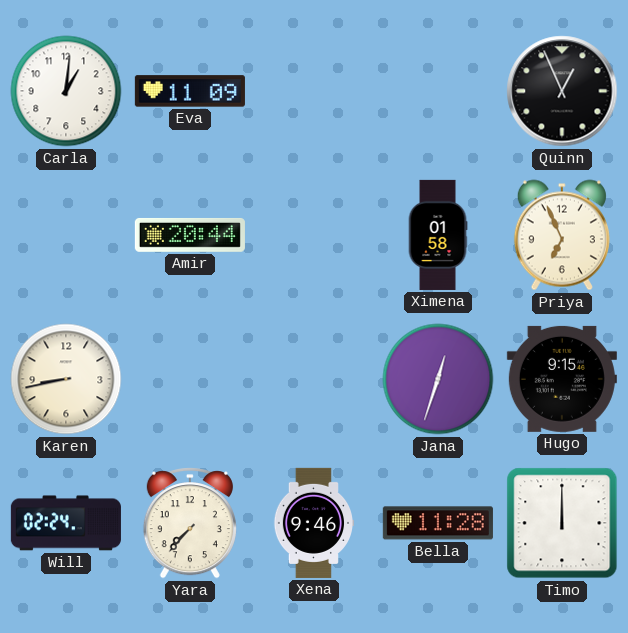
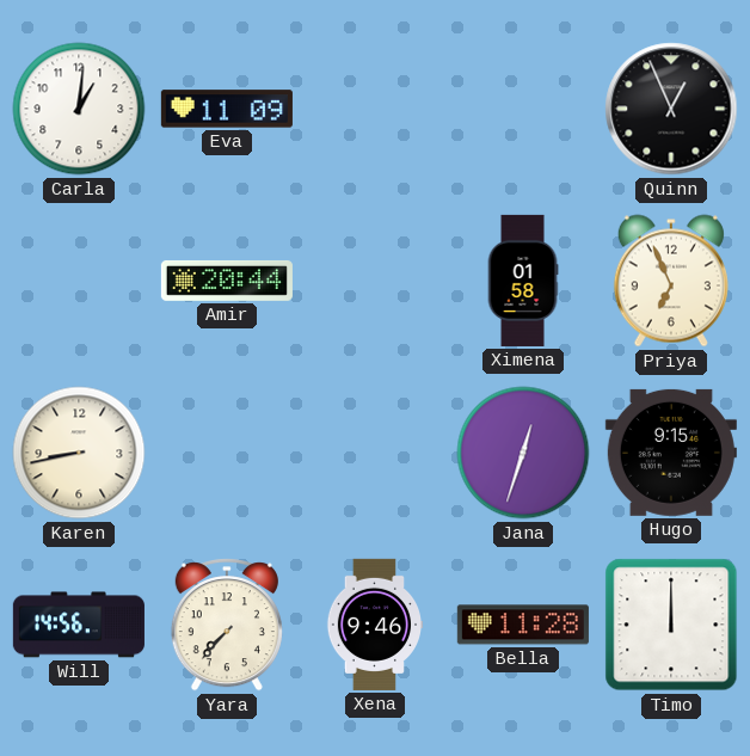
Will: 02:24 -> 14:56
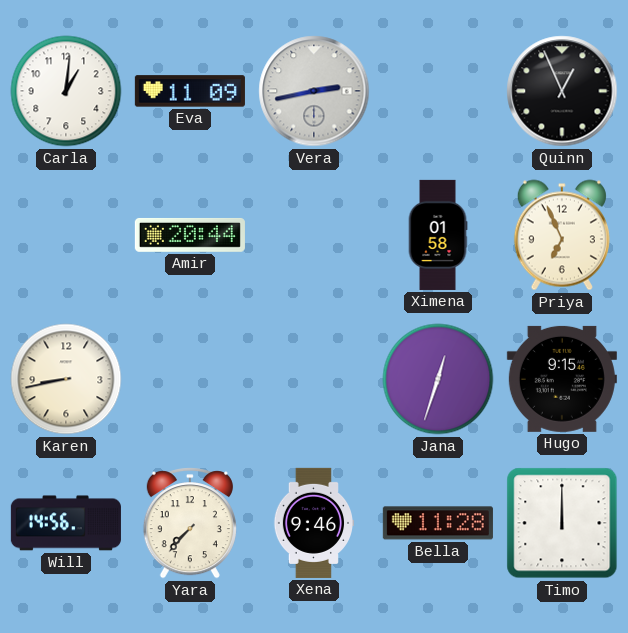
Vera: none -> 2:43
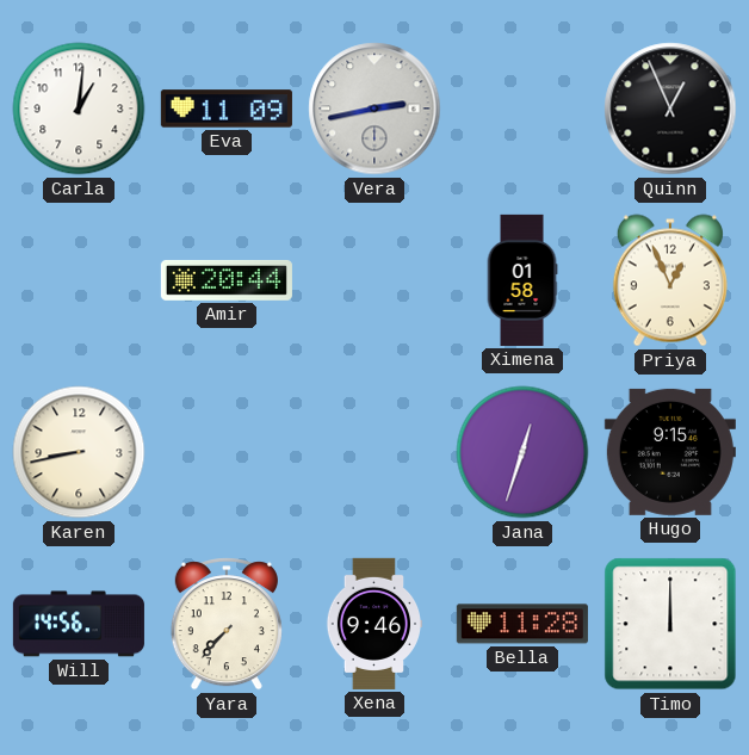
Priya: 6:56 -> 12:56
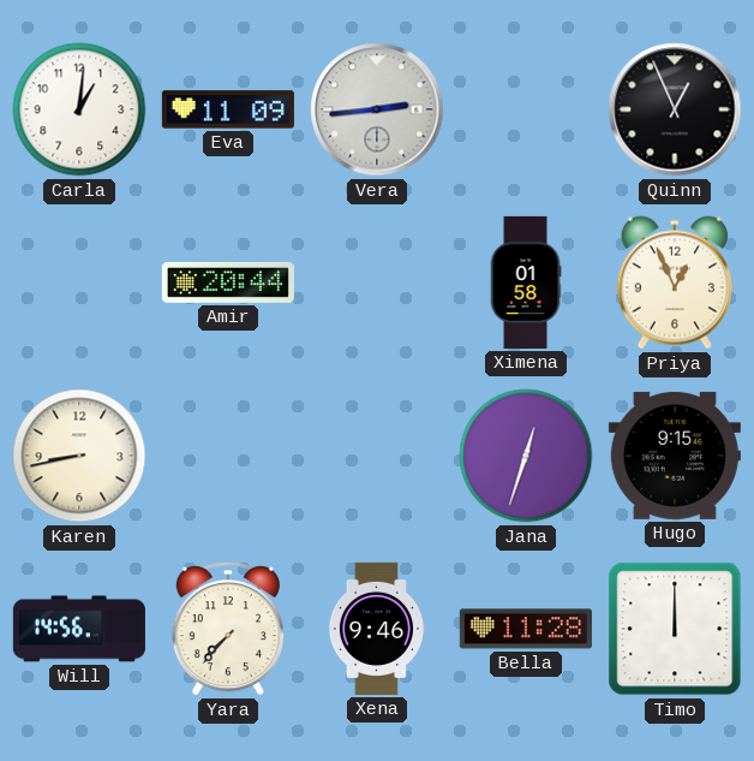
Vera: 2:43 -> 2:44
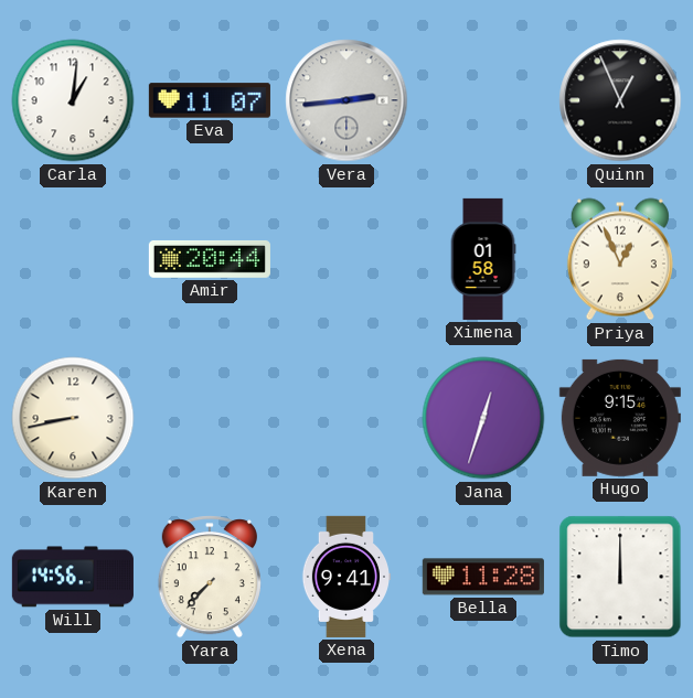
Eva: 11:09 -> 11:07
Xena: 9:46 -> 9:41
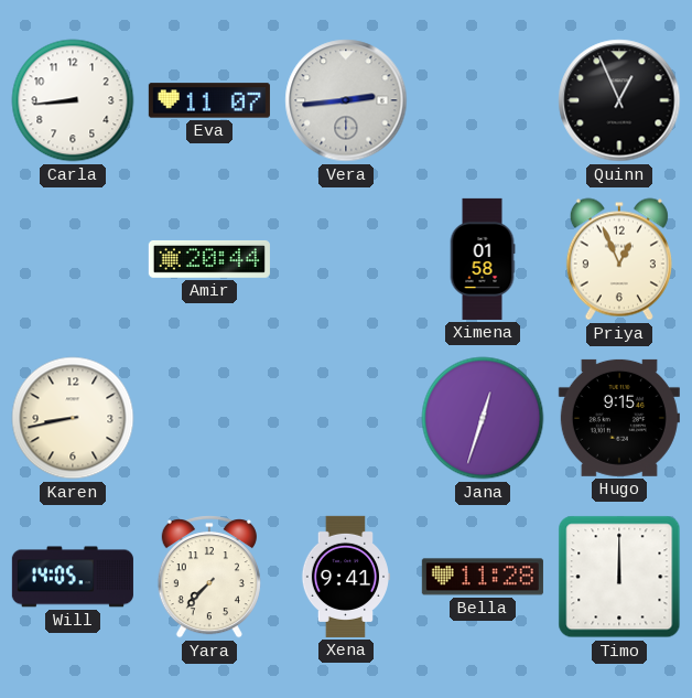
Carla: 1:01 -> 8:44
Will: 14:56 -> 14:05
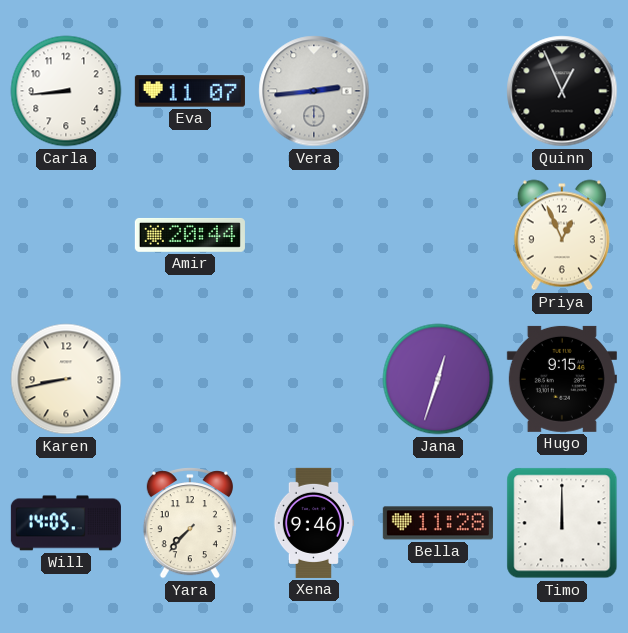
Ximena: 01:58 -> none
Xena: 9:41 -> 9:46
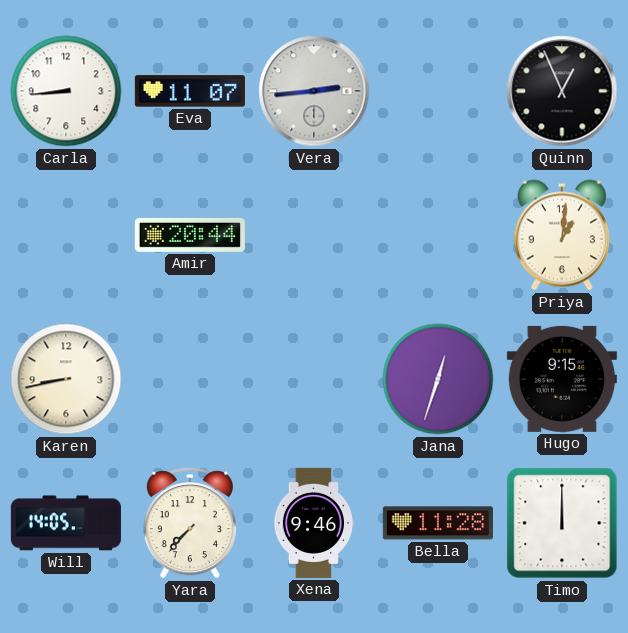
Priya: 12:56 -> 1:01
